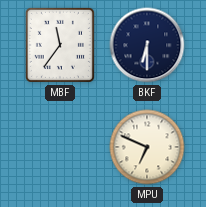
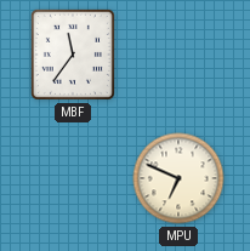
BKF: 6:30 -> none
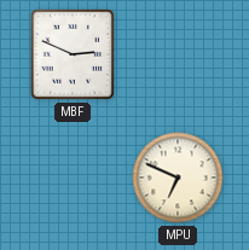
MBF: 11:36 -> 2:49
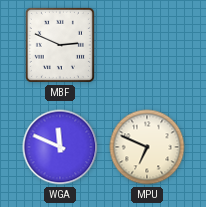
WGA: none -> 11:49
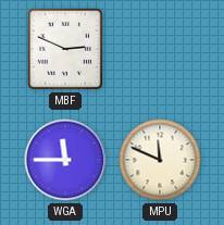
WGA: 11:49 -> 11:45
MPU: 6:49 -> 11:49
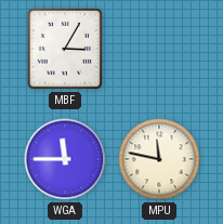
MBF: 2:49 -> 3:05
MPU: 11:49 -> 11:47
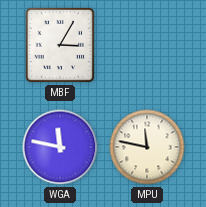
WGA: 11:45 -> 11:47
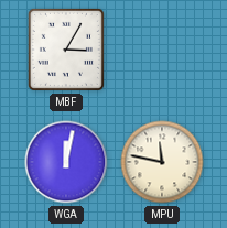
WGA: 11:47 -> 12:02
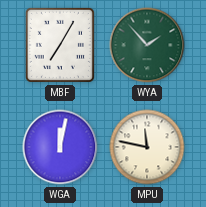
MBF: 3:05 -> 7:05
WYA: none -> 1:53
